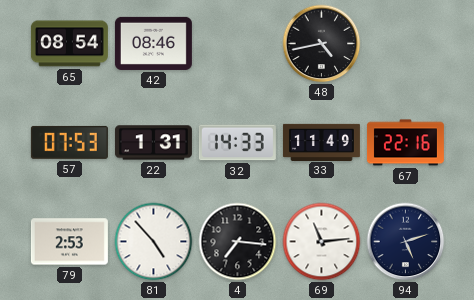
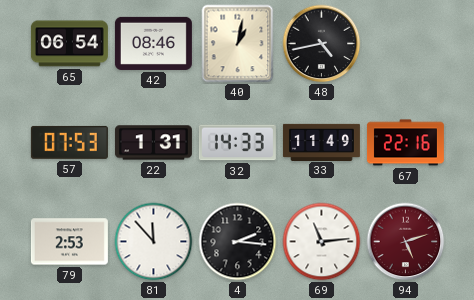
65: 08:54 -> 06:54
40: none -> 1:02
81: 4:53 -> 11:53
4: 7:16 -> 2:16
94 dial: navy -> burgundy
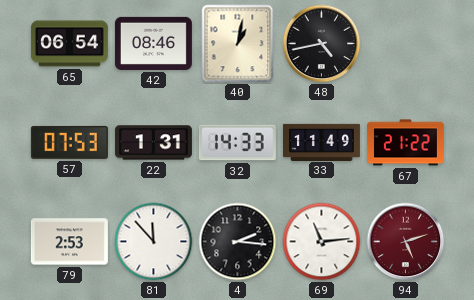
67: 22:16 -> 21:22
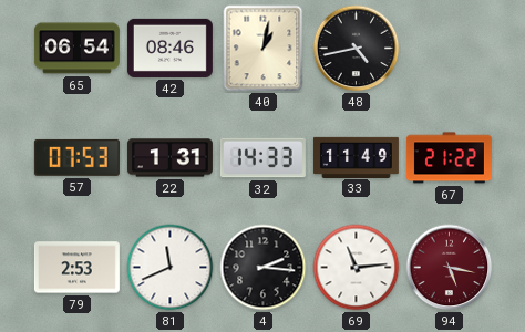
81: 11:53 -> 11:41
94: 5:12 -> 5:17
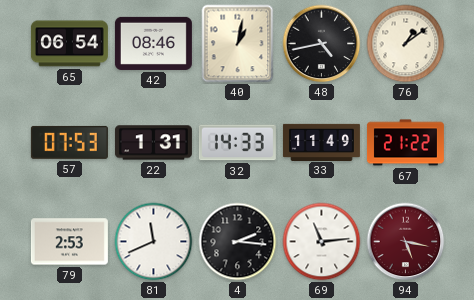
76: none -> 1:09
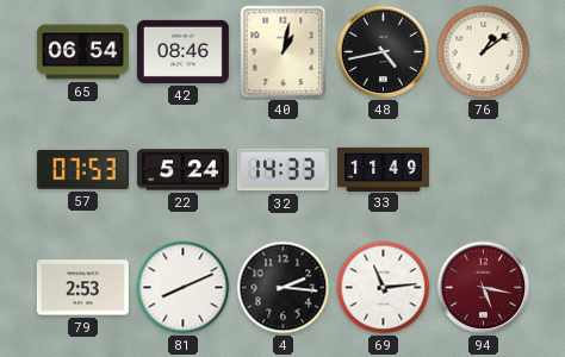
22: 1:31 -> 5:24
67: 21:22 -> none
81: 11:41 -> 8:11
